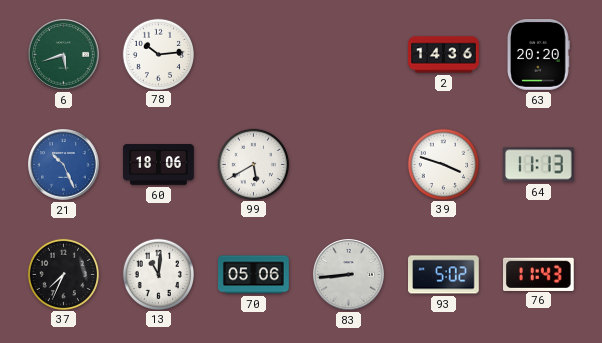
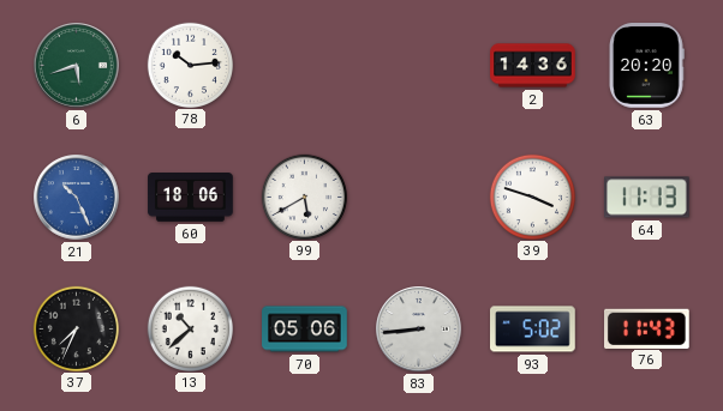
13: 11:01 -> 10:38
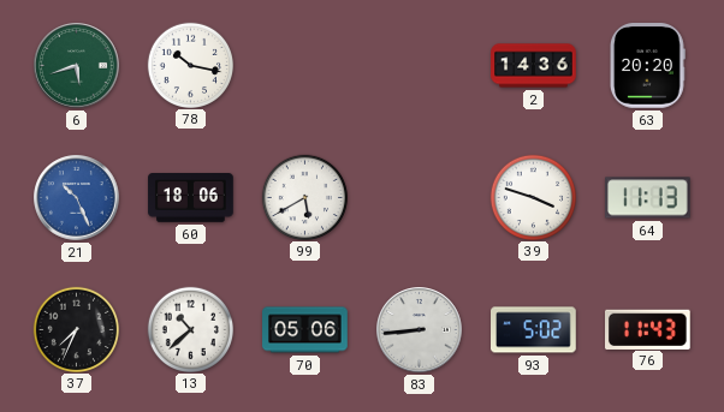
78: 10:14 -> 10:17
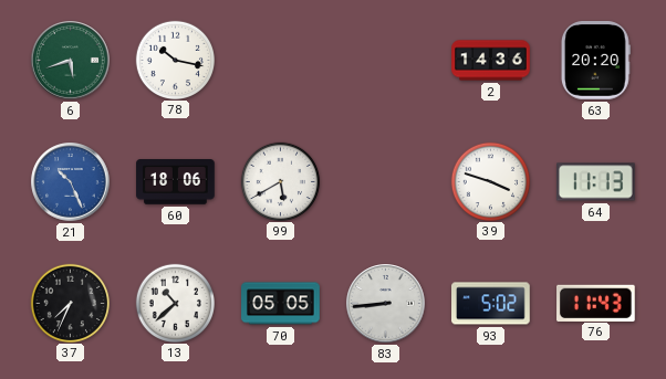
70: 05:06 -> 05:05
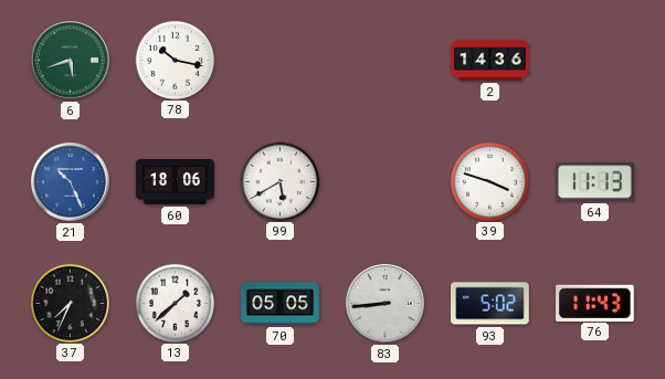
63: 20:20 -> none
13: 10:38 -> 1:38
